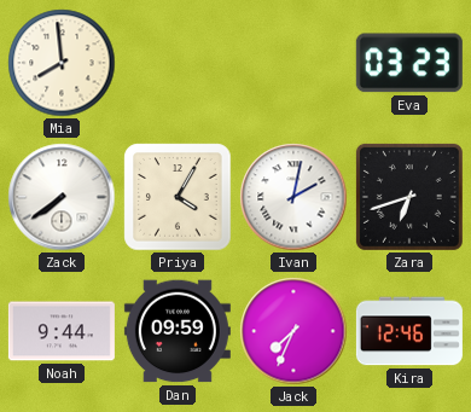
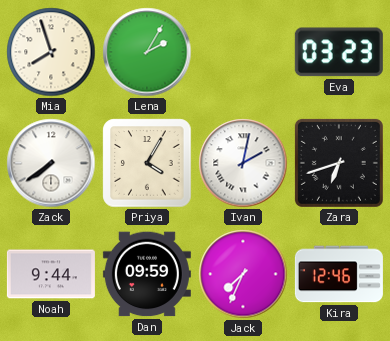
Mia: 7:59 -> 7:57
Lena: none -> 2:05
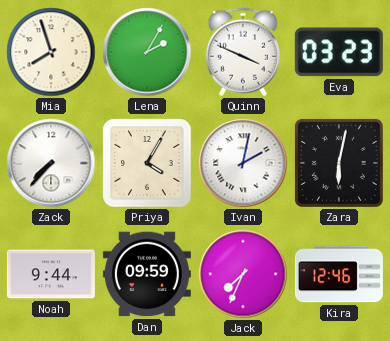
Quinn: none -> 3:49
Zack: 7:39 -> 7:37
Zara: 6:42 -> 6:02
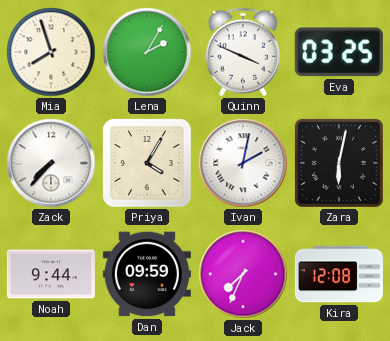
Eva: 03:23 -> 03:25
Kira: 12:46 -> 12:08
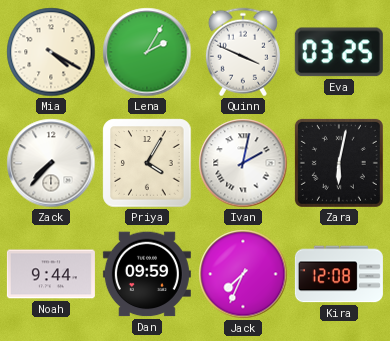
Mia: 7:57 -> 4:20
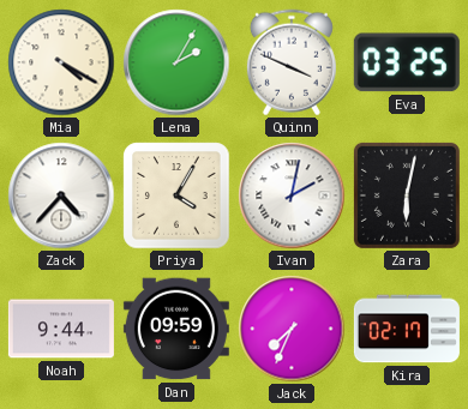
Zack: 7:37 -> 4:37
Kira: 12:08 -> 02:17
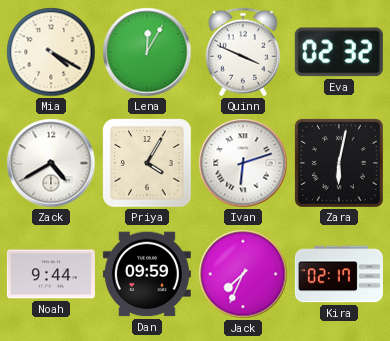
Lena: 2:05 -> 12:05
Eva: 03:25 -> 02:32
Zack: 4:37 -> 4:40
Ivan: 2:02 -> 6:12
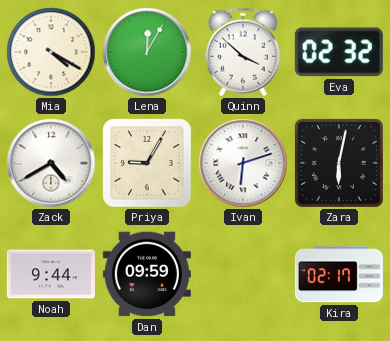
Quinn: 3:49 -> 3:52
Priya: 4:05 -> 9:05
Jack: 7:34 -> none
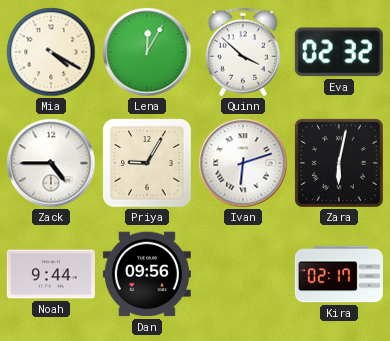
Zack: 4:40 -> 4:45
Dan: 09:59 -> 09:56
